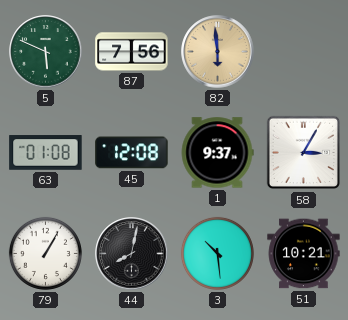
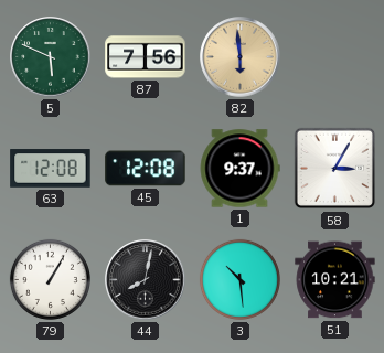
63: 01:08 -> 12:08
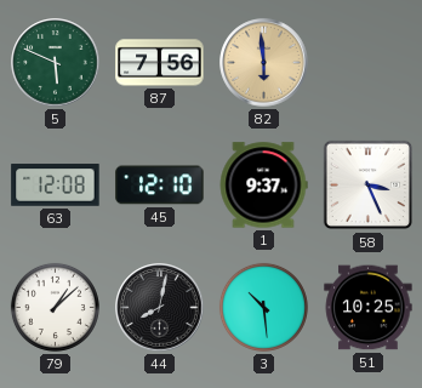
45: 12:08 -> 12:10
58: 3:05 -> 3:26
79: 1:05 -> 1:08
51: 10:21 -> 10:25
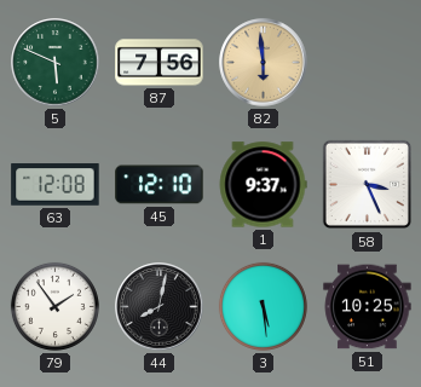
79: 1:08 -> 1:54
3: 10:29 -> 5:29
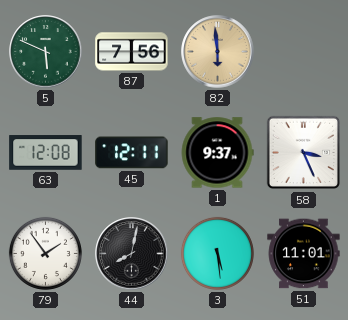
45: 12:10 -> 12:11
51: 10:25 -> 11:01
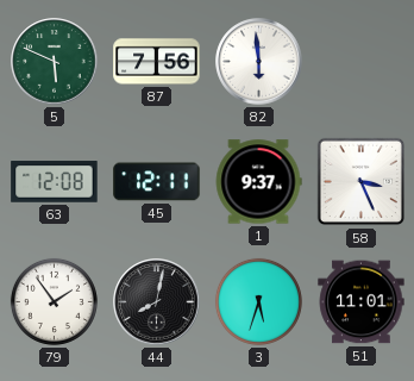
82 dial: champagne -> white
3: 5:29 -> 5:33
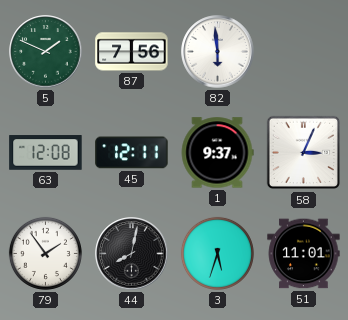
5: 5:49 -> 1:49
58: 3:26 -> 3:04
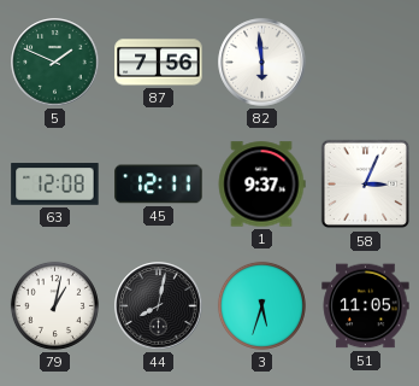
79: 1:54 -> 1:02
51: 11:01 -> 11:05
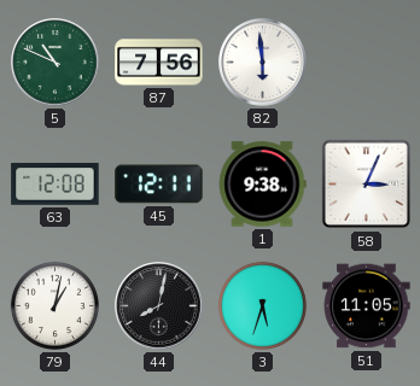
5: 1:49 -> 10:49
1: 9:37 -> 9:38
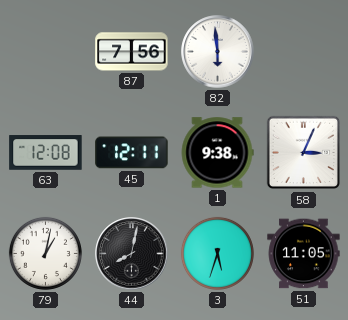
5: 10:49 -> none
